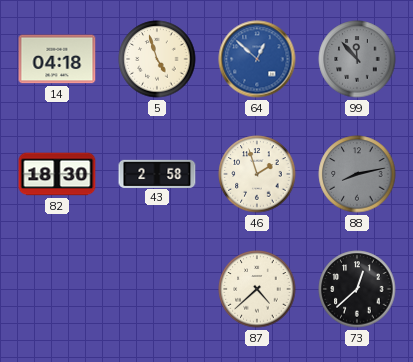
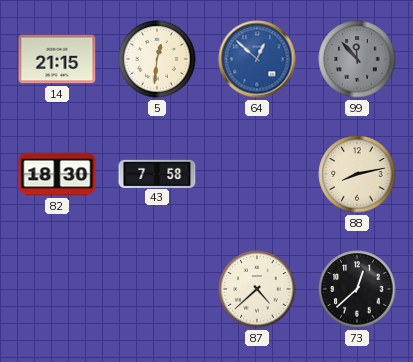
14: 04:18 -> 21:15
5: 4:57 -> 12:31
43: 2:58 -> 7:58
46: 1:57 -> none
88 dial: grey -> cream
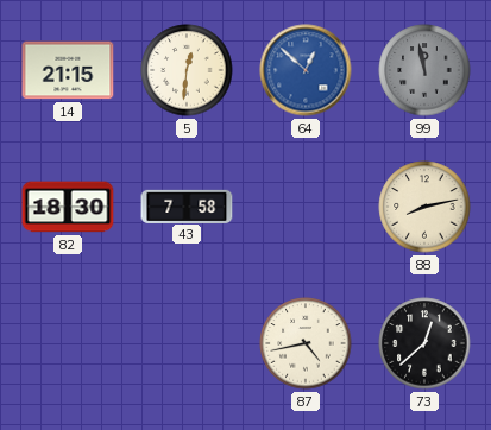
99: 11:53 -> 11:58
87: 4:38 -> 4:43
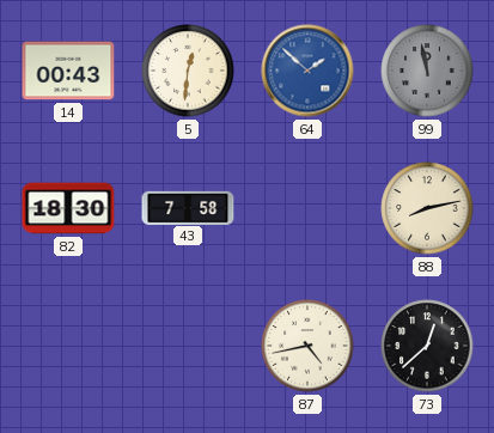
14: 21:15 -> 00:43
64: 12:52 -> 1:52
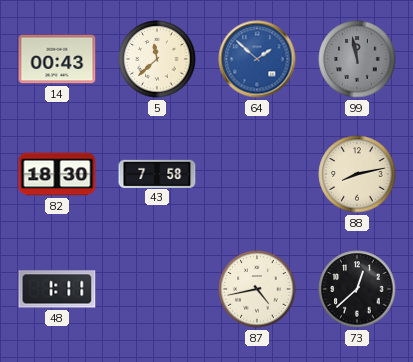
5: 12:31 -> 11:38
48: none -> 1:11
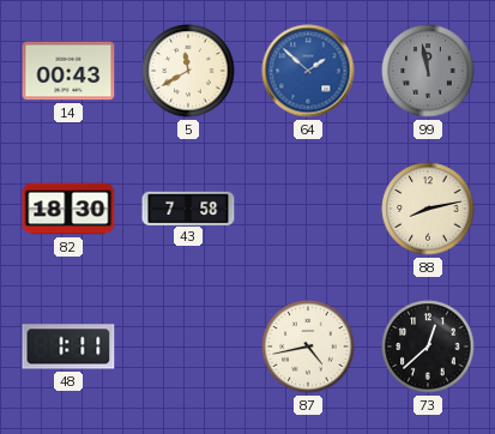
5: 11:38 -> 11:40
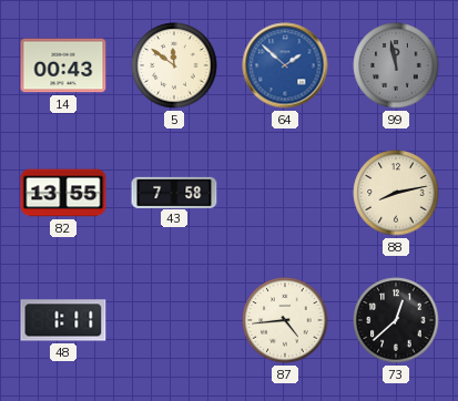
5: 11:40 -> 11:51
82: 18:30 -> 13:55
87: 4:43 -> 4:44
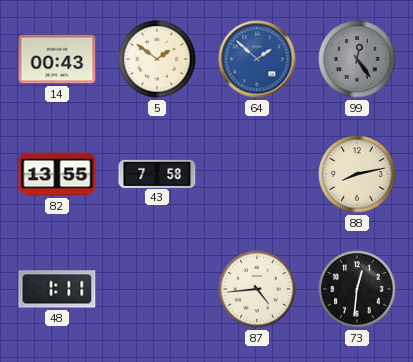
5: 11:51 -> 1:51
99: 11:58 -> 12:24
73: 12:38 -> 12:31
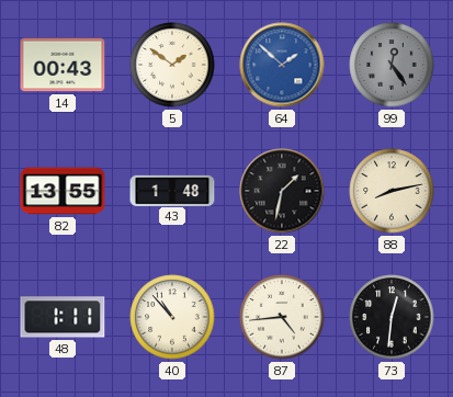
43: 7:58 -> 1:48
22: none -> 1:32
40: none -> 10:53
